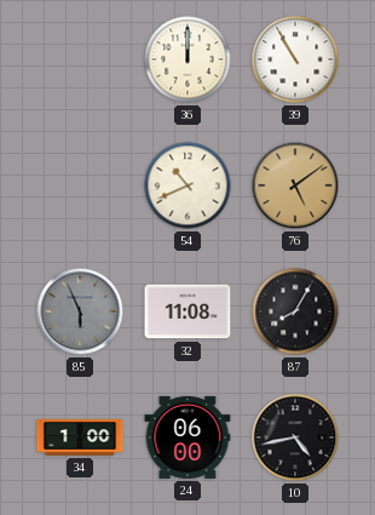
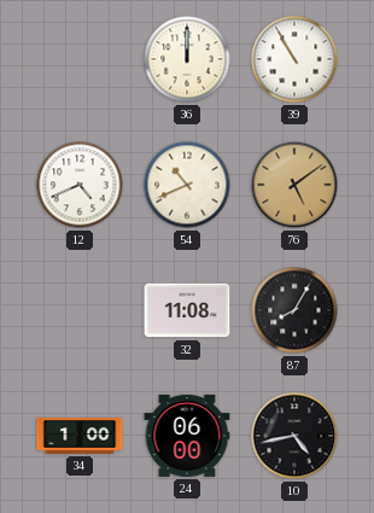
12: none -> 4:41
85: 5:56 -> none
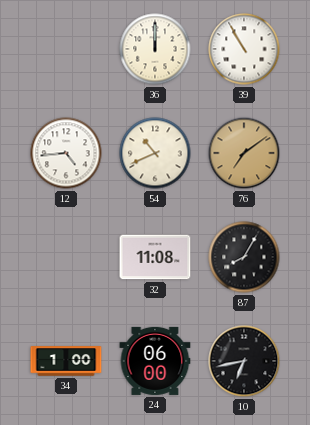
12: 4:41 -> 4:44
76: 5:09 -> 7:09
10: 4:43 -> 6:43
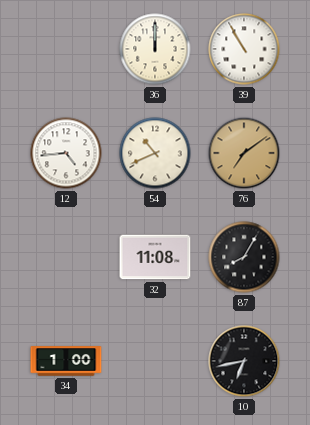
24: 06:00 -> none
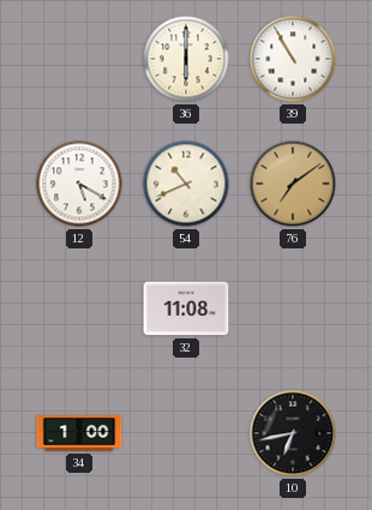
36: 12:00 -> 6:00
12: 4:44 -> 5:20
87: 8:05 -> none
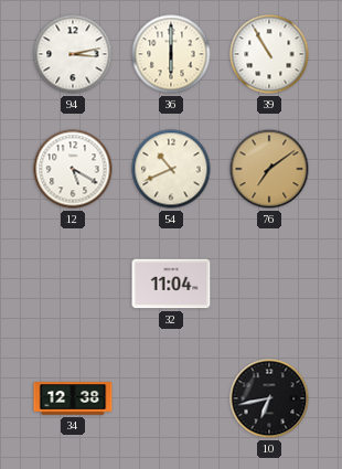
94: none -> 3:13
32: 11:08 -> 11:04
34: 1:00 -> 12:38
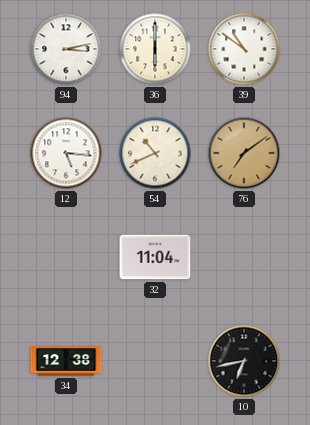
39: 10:55 -> 10:51
12: 5:20 -> 5:16
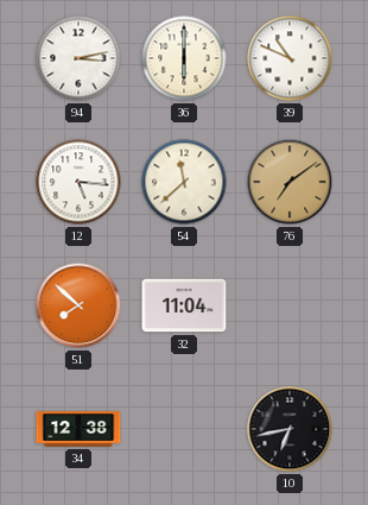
39: 10:51 -> 10:49
54: 10:41 -> 11:38
51: none -> 7:52
